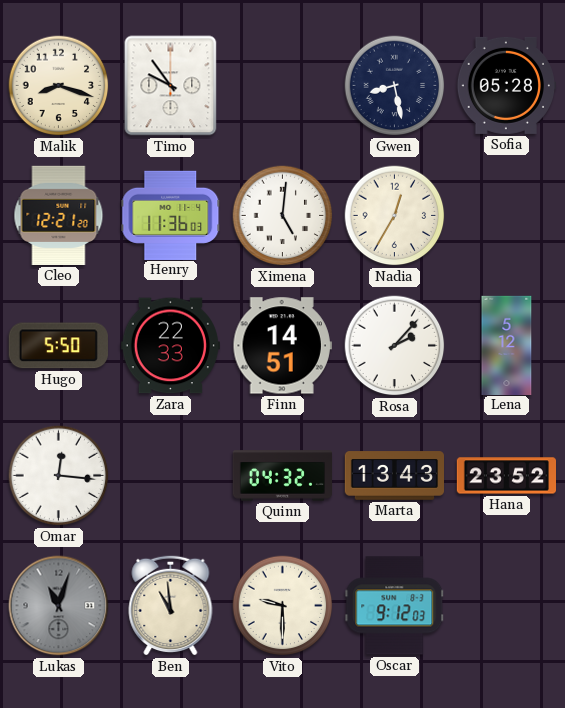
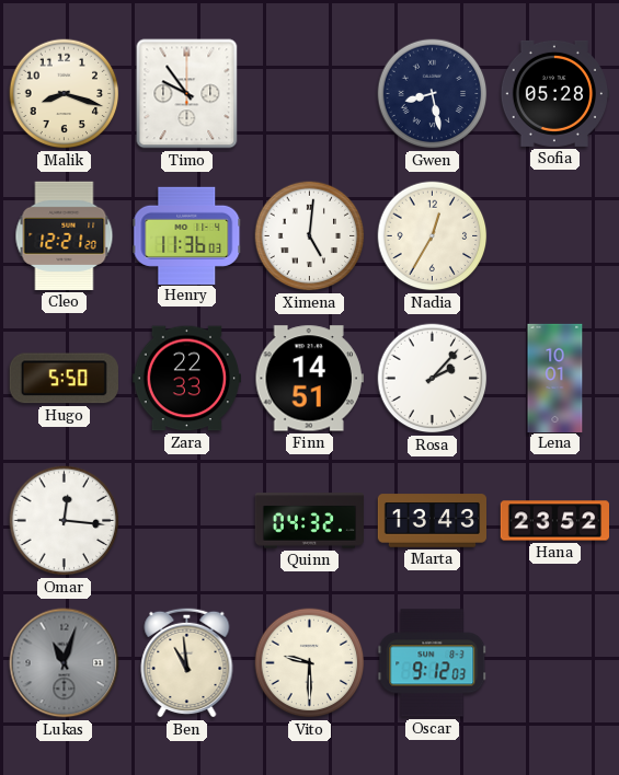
Lena: 5:12 -> 10:01
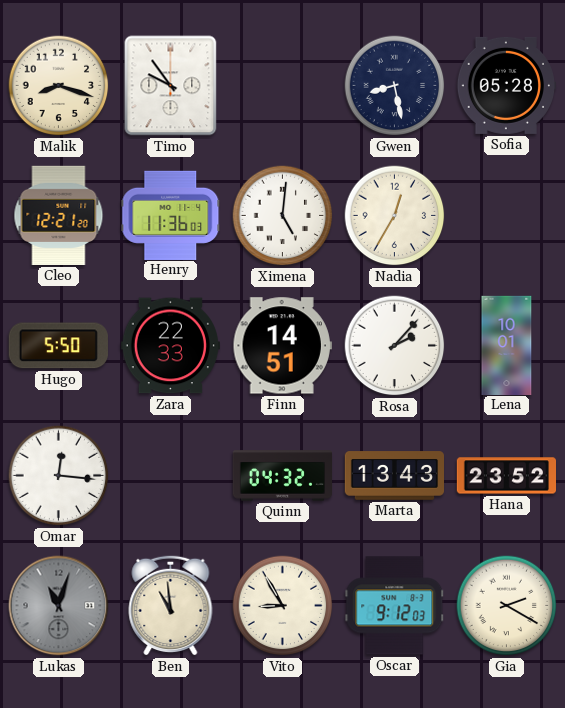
Vito: 9:30 -> 8:55
Gia: none -> 2:20
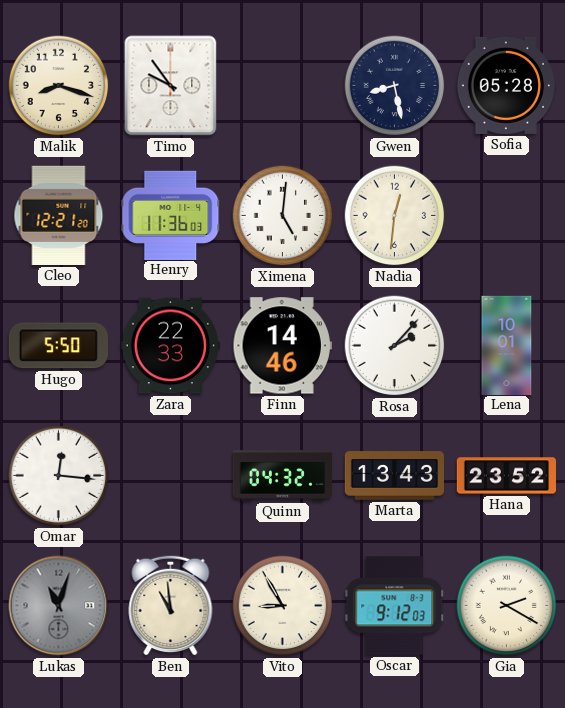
Nadia: 12:35 -> 12:31
Finn: 14:51 -> 14:46
